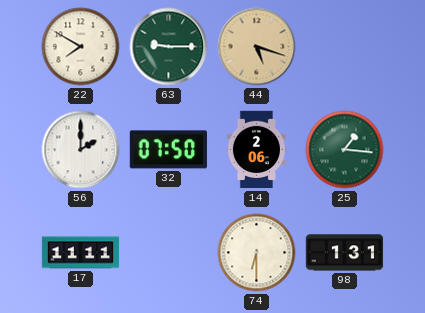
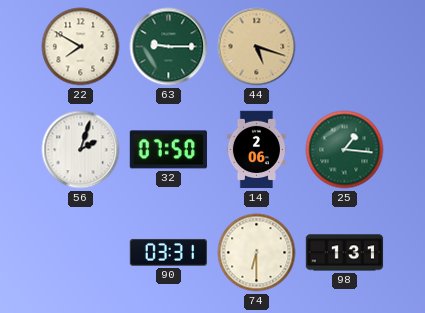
56: 2:00 -> 2:03
17: 11:11 -> none
90: none -> 03:31
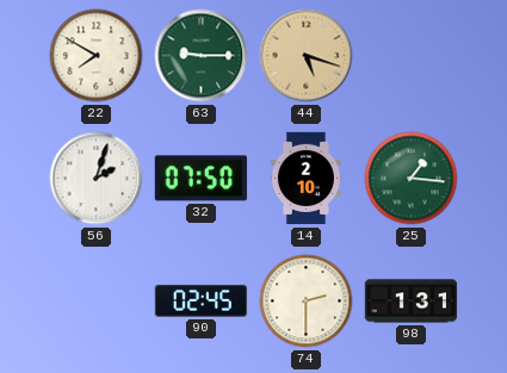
14: 2:06 -> 2:10
90: 03:31 -> 02:45
74: 6:30 -> 2:30
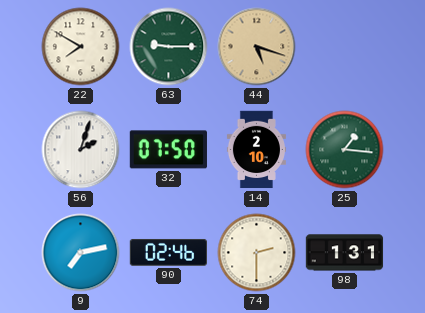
9: none -> 7:13
90: 02:45 -> 02:46
